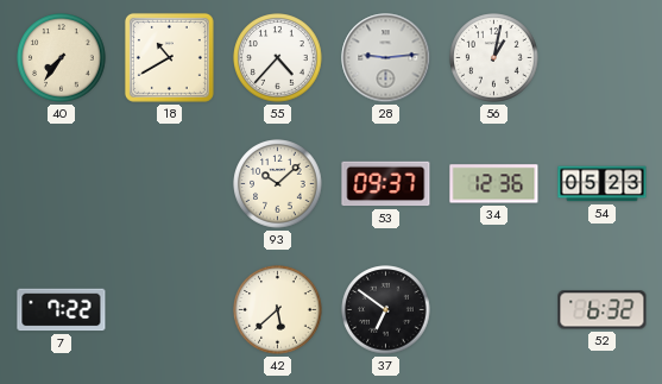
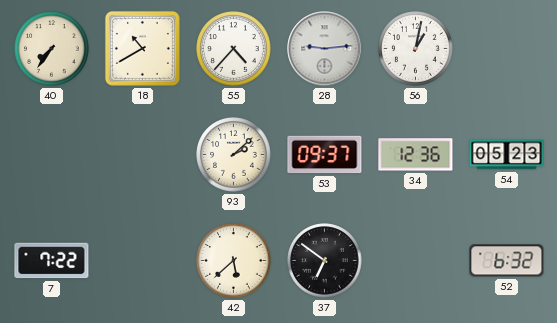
93: 10:08 -> 2:08
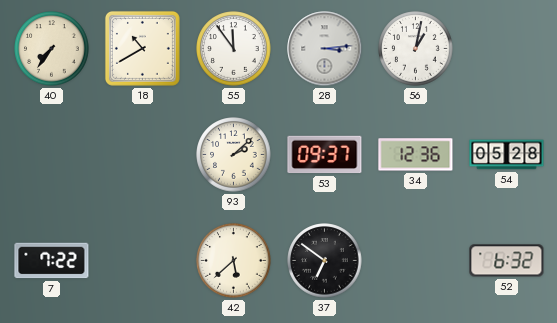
55: 4:37 -> 11:54
28: 9:14 -> 3:14
54: 05:23 -> 05:28
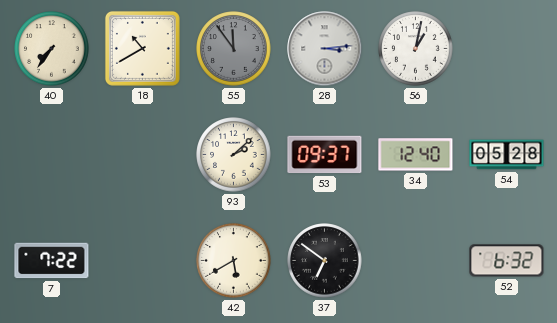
55 dial: white -> grey
34: 12:36 -> 12:40
42: 5:38 -> 5:40
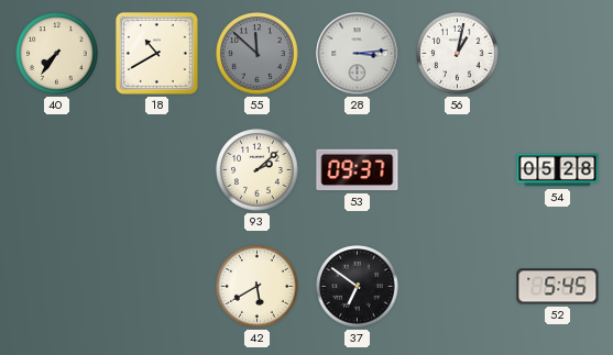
55: 11:54 -> 11:52
34: 12:40 -> none
7: 7:22 -> none
52: 6:32 -> 5:45
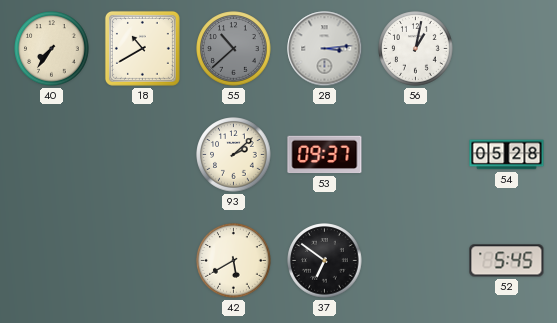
55: 11:52 -> 10:38
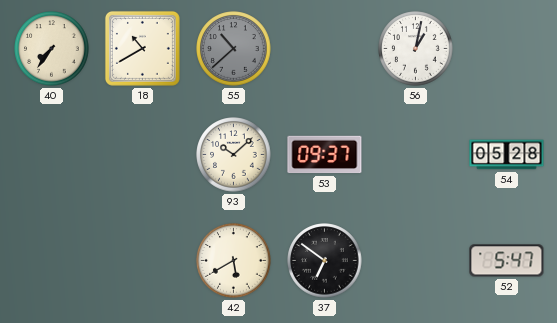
28: 3:14 -> none
93: 2:08 -> 10:08
52: 5:45 -> 5:47
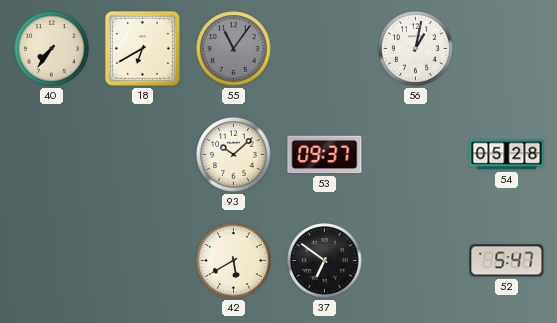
18: 10:40 -> 6:40
55: 10:38 -> 11:06
